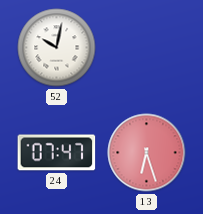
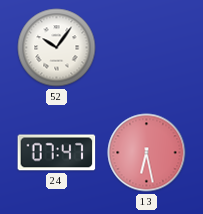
52: 10:02 -> 10:06
13: 6:27 -> 6:28
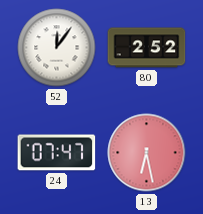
52: 10:06 -> 12:06
80: none -> 2:52
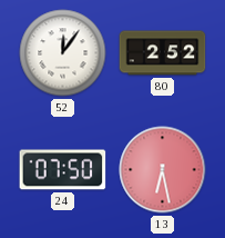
24: 07:47 -> 07:50
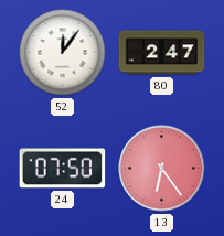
80: 2:52 -> 2:47
13: 6:28 -> 6:24
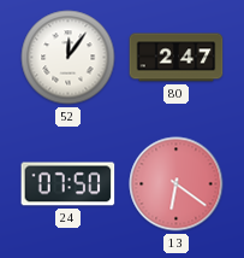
13: 6:24 -> 6:21
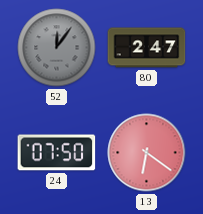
52 dial: white -> grey
